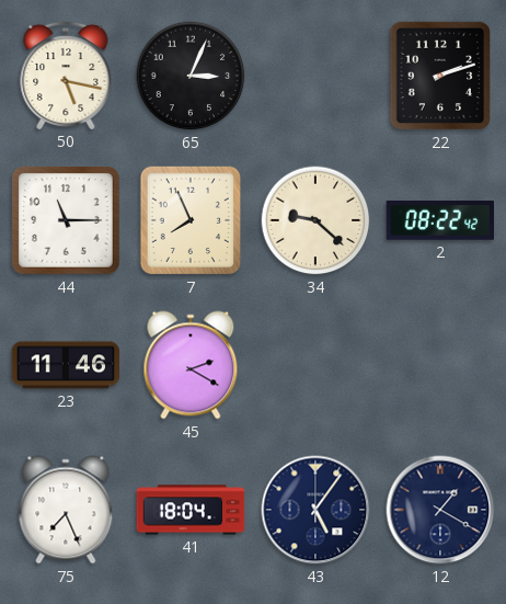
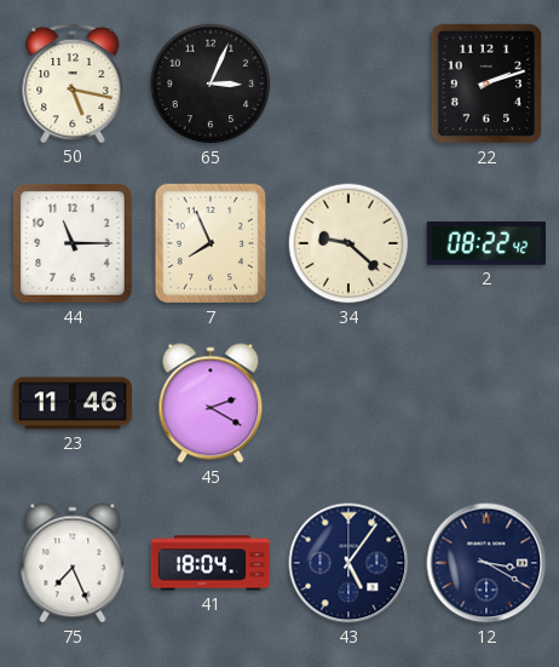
12: 1:20 -> 3:20
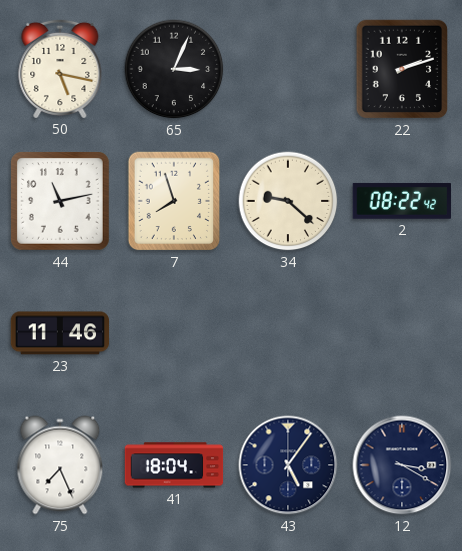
44: 11:15 -> 11:13
7: 7:56 -> 7:57
45: 2:20 -> none
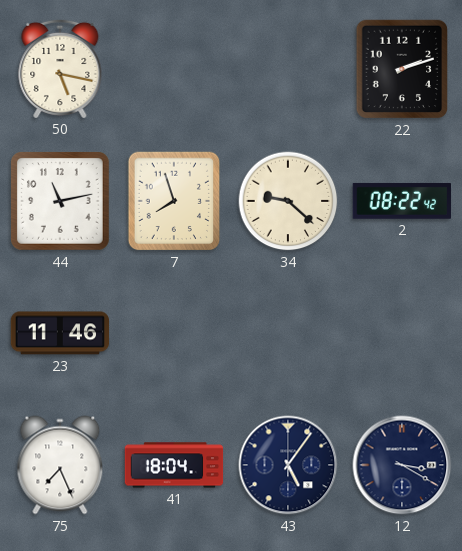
65: 3:04 -> none
